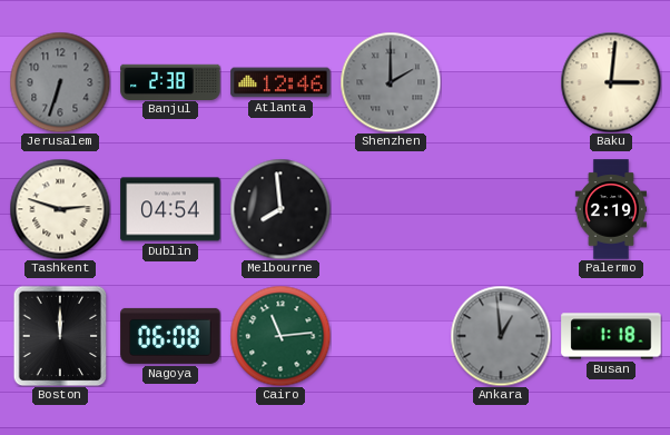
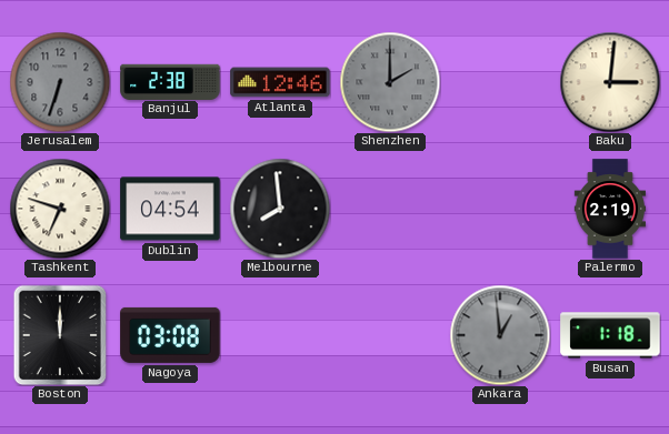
Tashkent: 2:48 -> 6:48
Nagoya: 06:08 -> 03:08
Cairo: 11:14 -> none
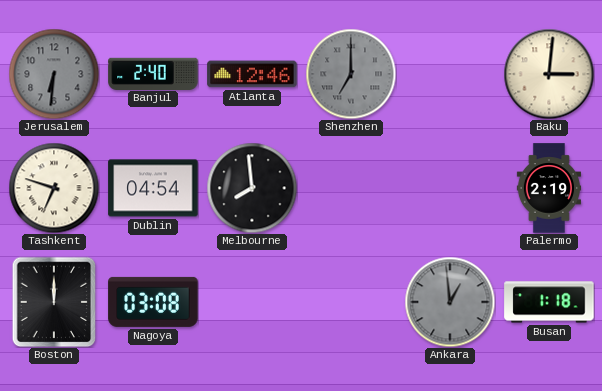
Jerusalem: 6:33 -> 6:31
Banjul: 2:38 -> 2:40
Shenzhen: 2:00 -> 7:00
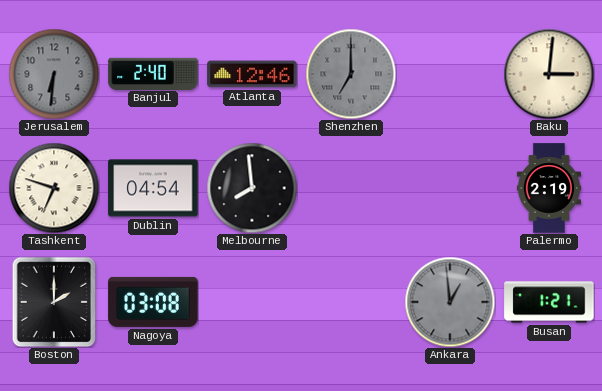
Boston: 12:00 -> 2:00
Busan: 1:18 -> 1:21
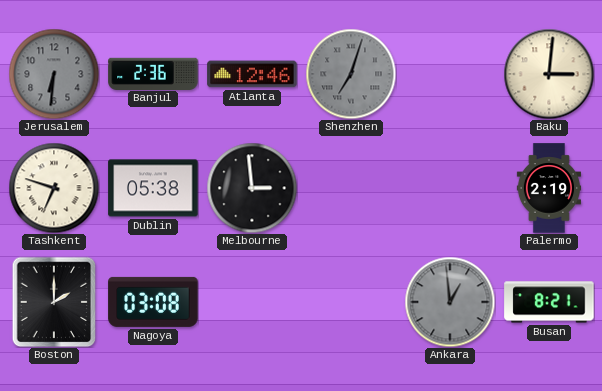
Banjul: 2:40 -> 2:36
Shenzhen: 7:00 -> 7:03
Dublin: 04:54 -> 05:38
Melbourne: 7:59 -> 2:59
Busan: 1:21 -> 8:21
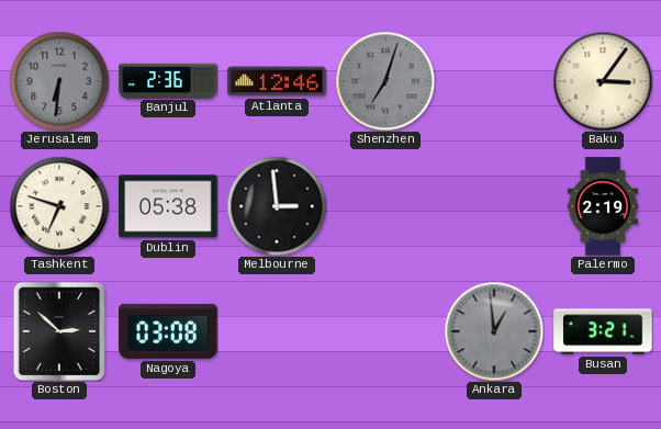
Baku: 3:01 -> 3:06
Boston: 2:00 -> 2:52
Busan: 8:21 -> 3:21
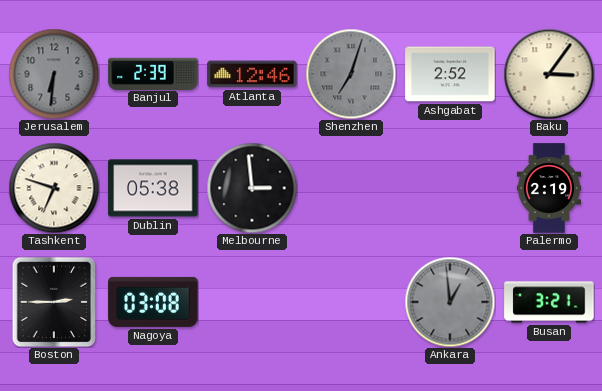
Banjul: 2:36 -> 2:39
Ashgabat: none -> 2:52
Boston: 2:52 -> 2:45
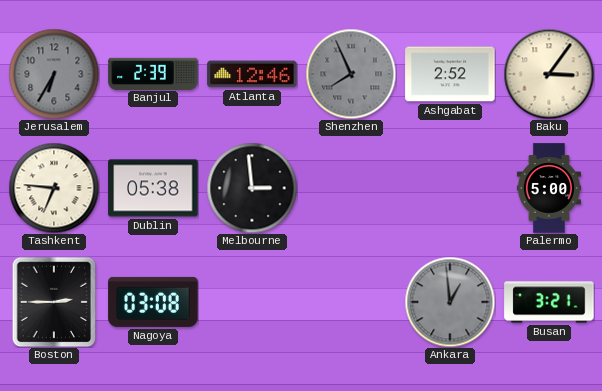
Jerusalem: 6:31 -> 6:35
Shenzhen: 7:03 -> 7:56
Tashkent: 6:48 -> 6:46
Palermo: 2:19 -> 5:00
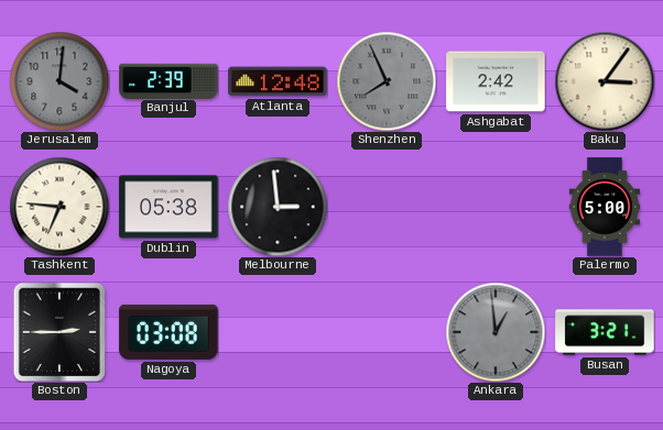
Jerusalem: 6:35 -> 4:01
Atlanta: 12:46 -> 12:48
Ashgabat: 2:52 -> 2:42
